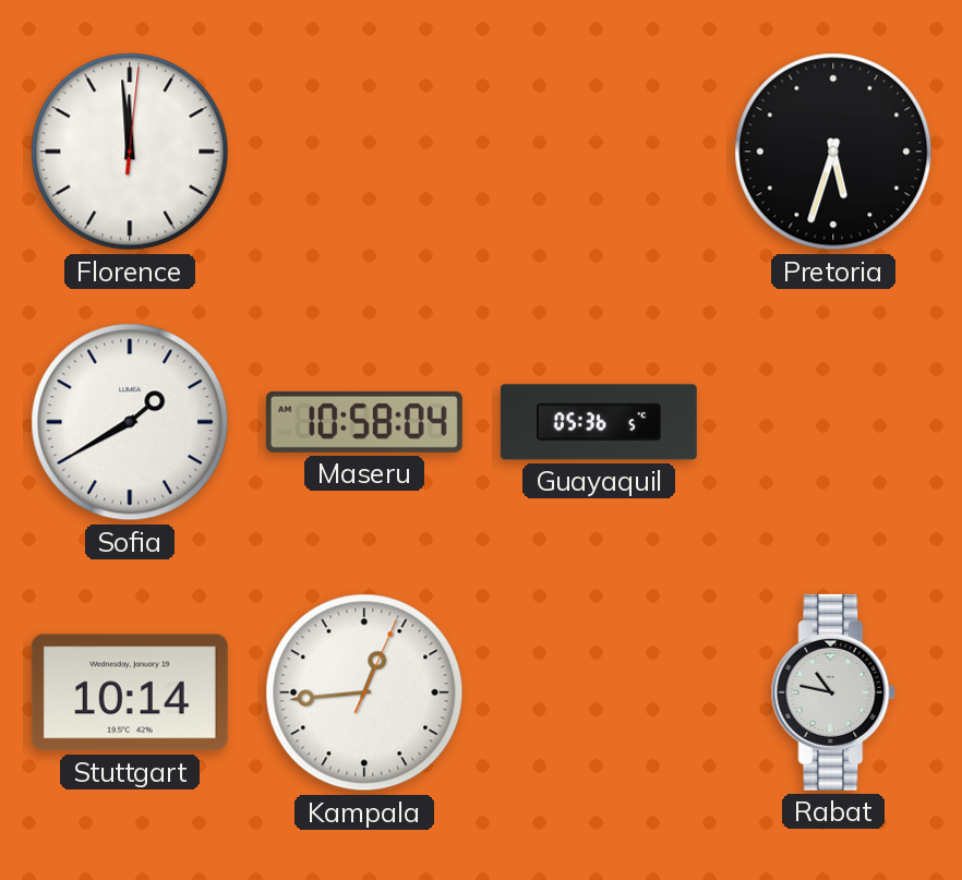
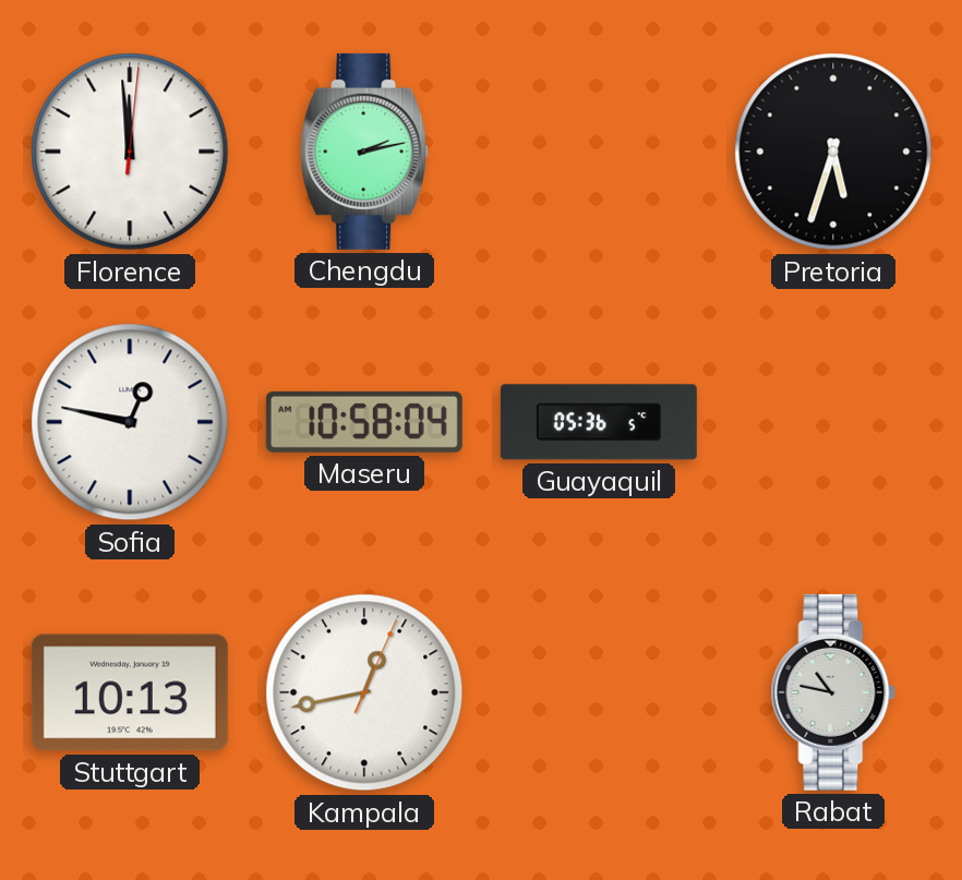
Chengdu: none -> 2:13
Sofia: 1:40 -> 12:47
Stuttgart: 10:14 -> 10:13
Kampala: 12:44 -> 12:43
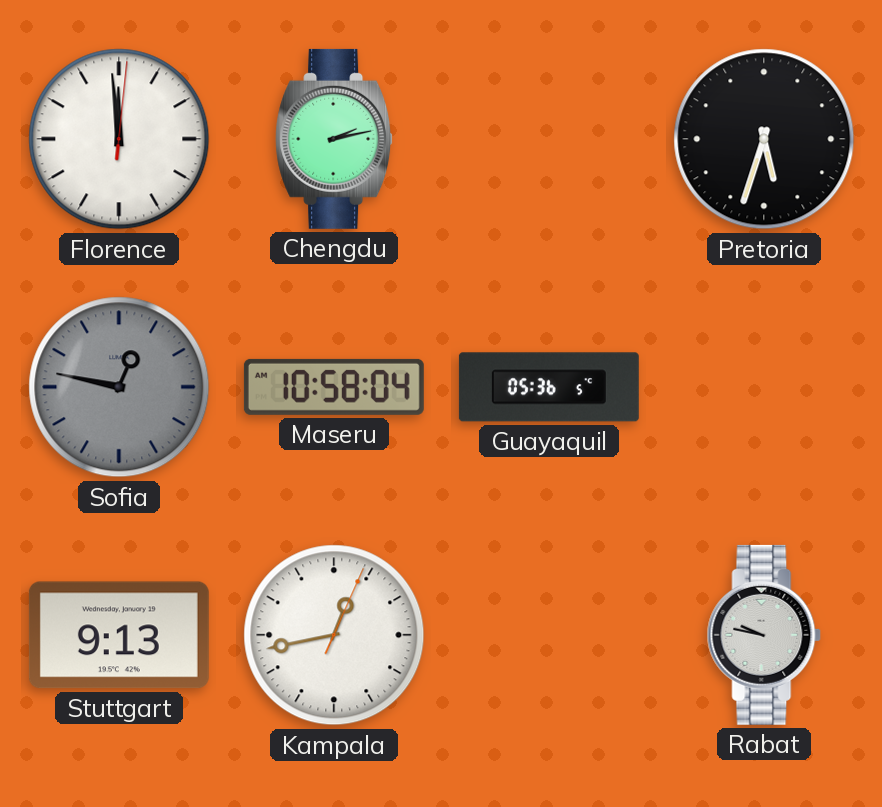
Sofia dial: white -> grey
Stuttgart: 10:13 -> 9:13
Rabat: 10:47 -> 9:47
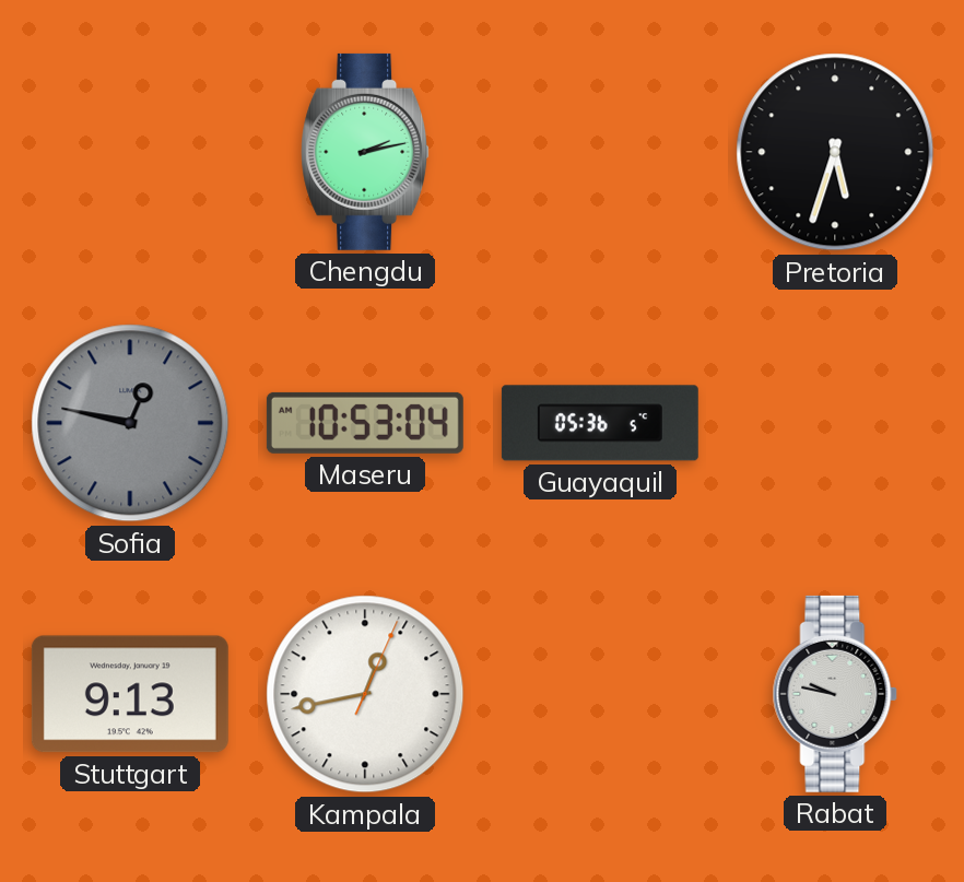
Florence: 11:59 -> none
Maseru: 10:58 -> 10:53
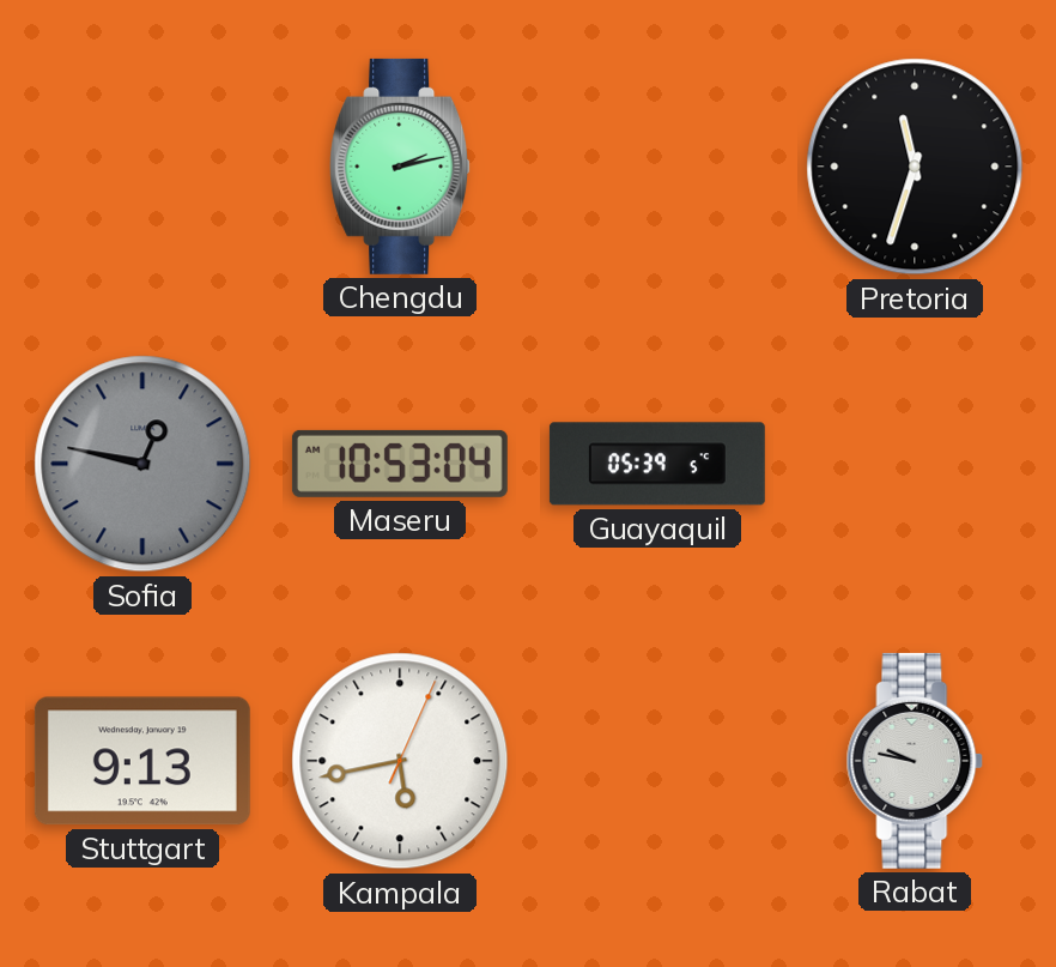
Pretoria: 5:33 -> 11:33
Guayaquil: 05:36 -> 05:39
Kampala: 12:43 -> 5:43
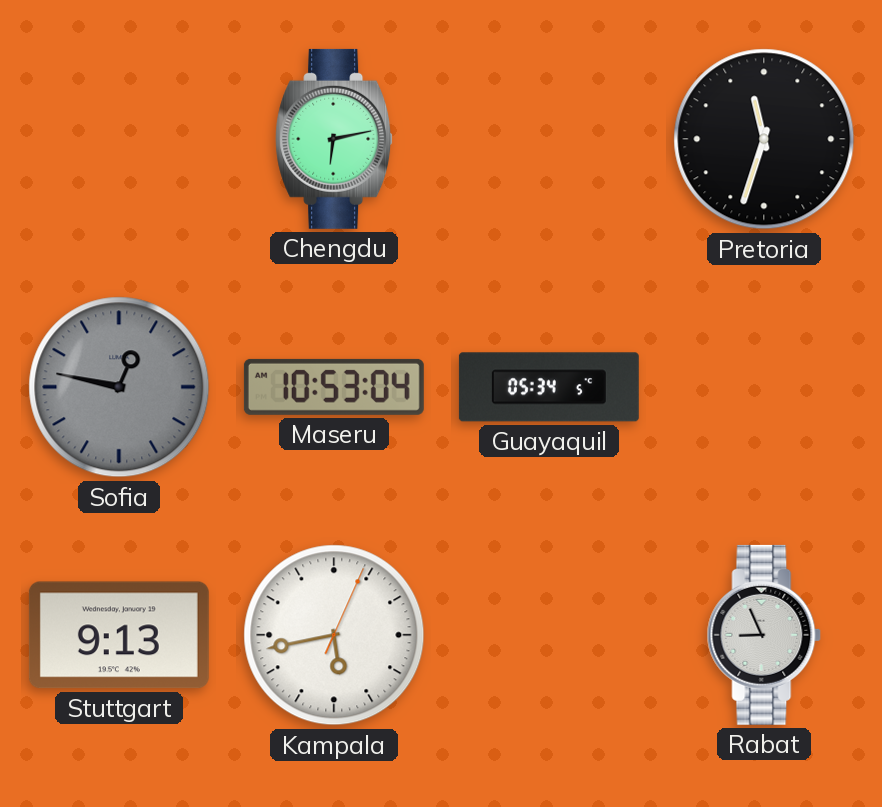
Chengdu: 2:13 -> 6:13
Guayaquil: 05:39 -> 05:34
Rabat: 9:47 -> 8:56
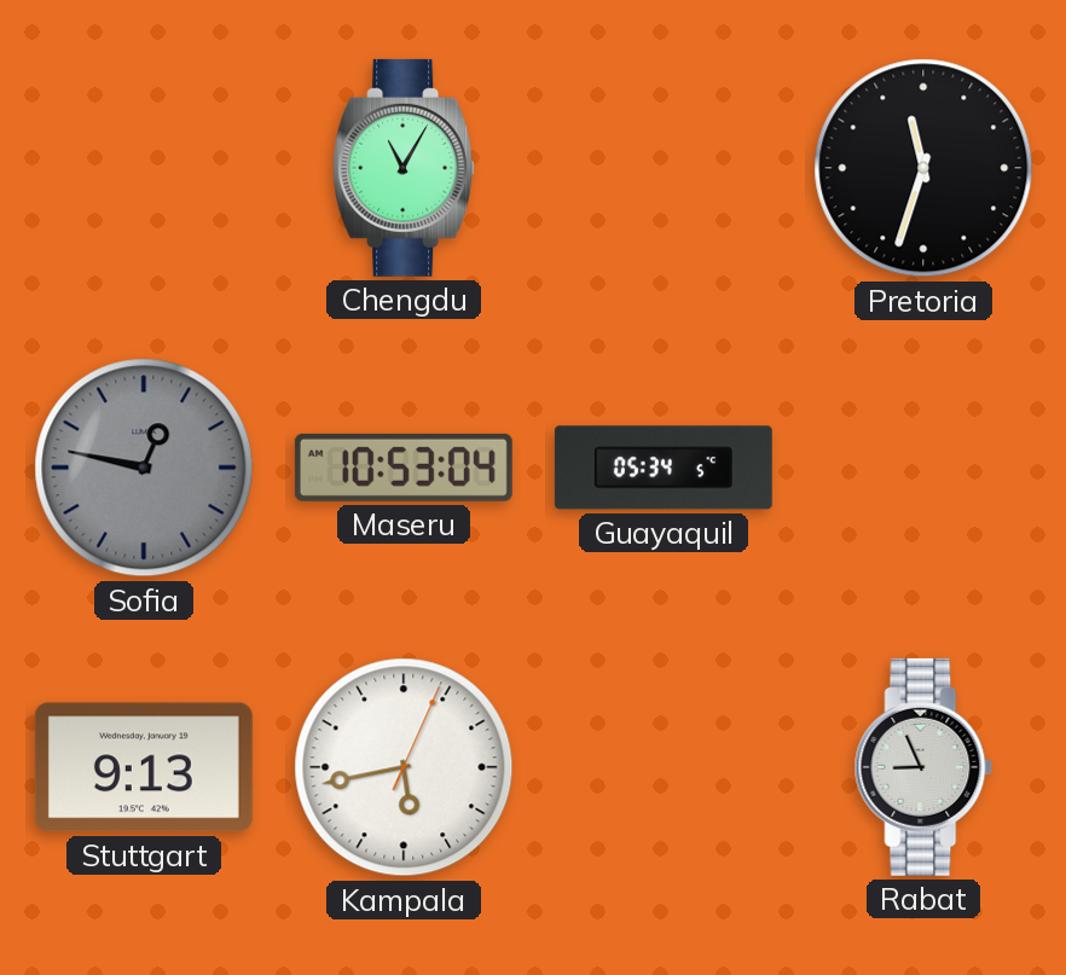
Chengdu: 6:13 -> 11:05
